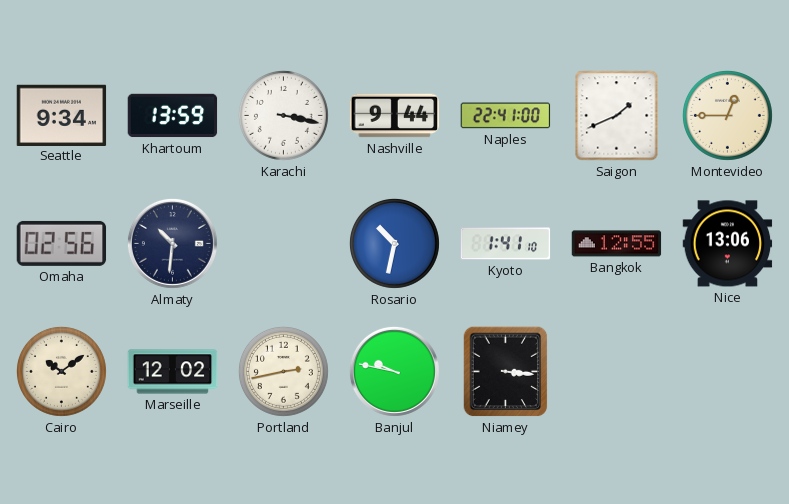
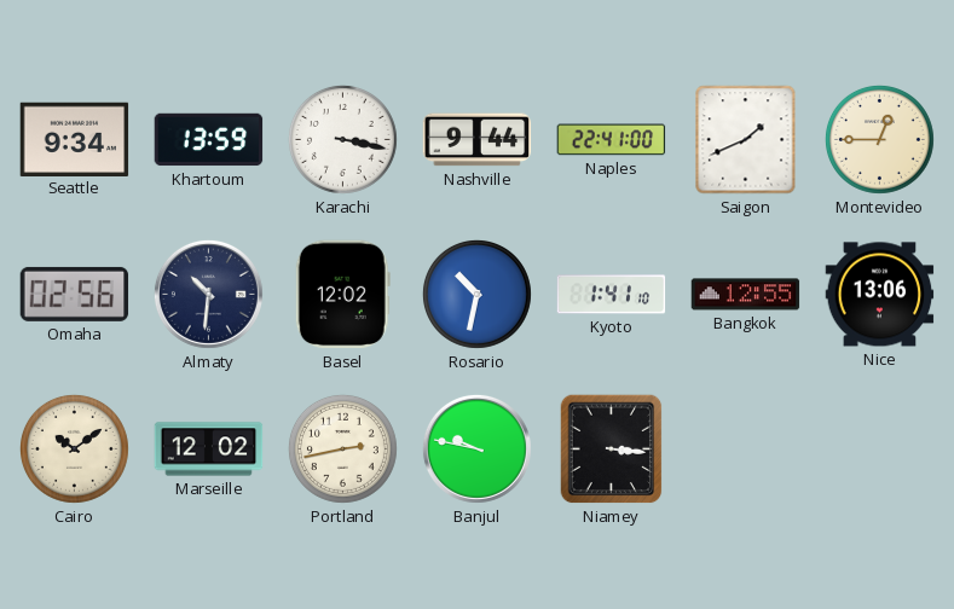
Basel: none -> 12:02
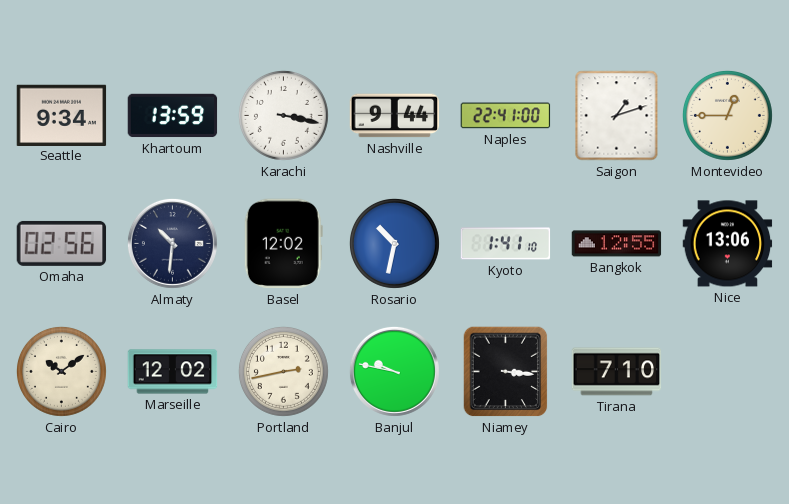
Saigon: 1:41 -> 1:12
Tirana: none -> 7:10
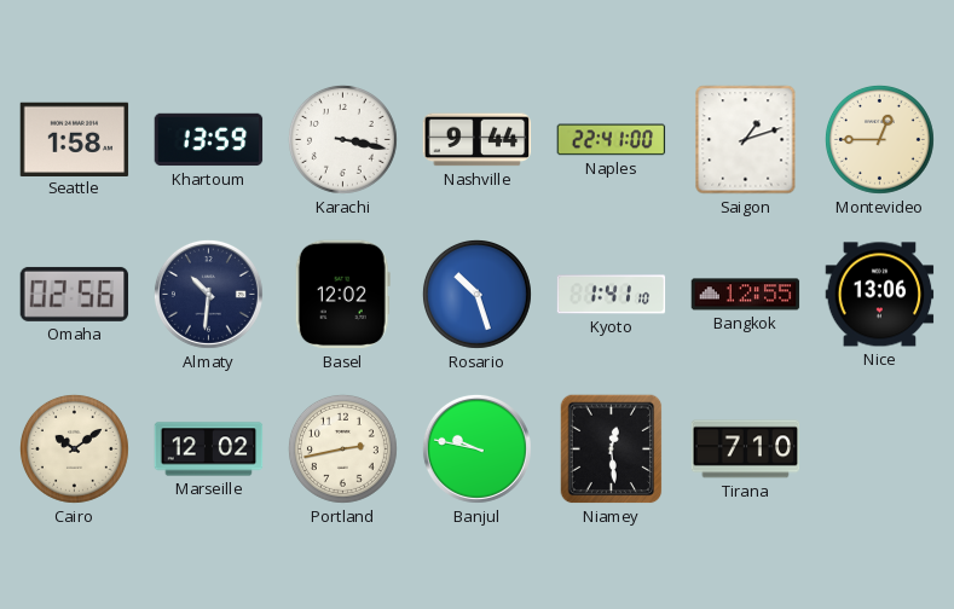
Seattle: 9:34 -> 1:58
Rosario: 10:32 -> 10:27
Niamey: 3:16 -> 12:29
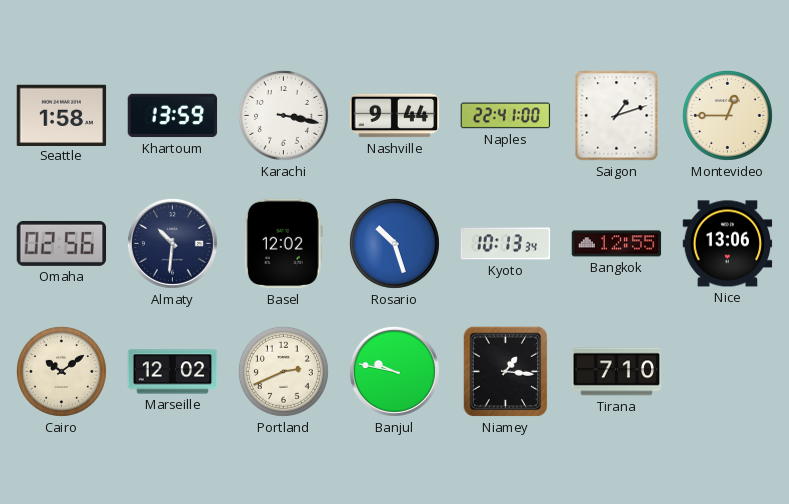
Kyoto: 1:41 -> 10:13
Portland: 2:43 -> 2:41
Niamey: 12:29 -> 1:16
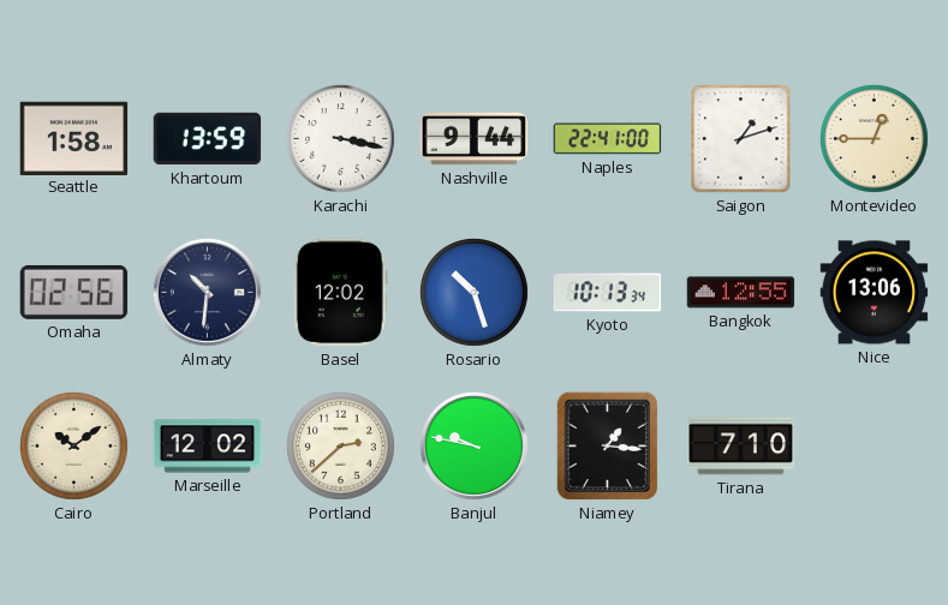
Portland: 2:41 -> 2:38
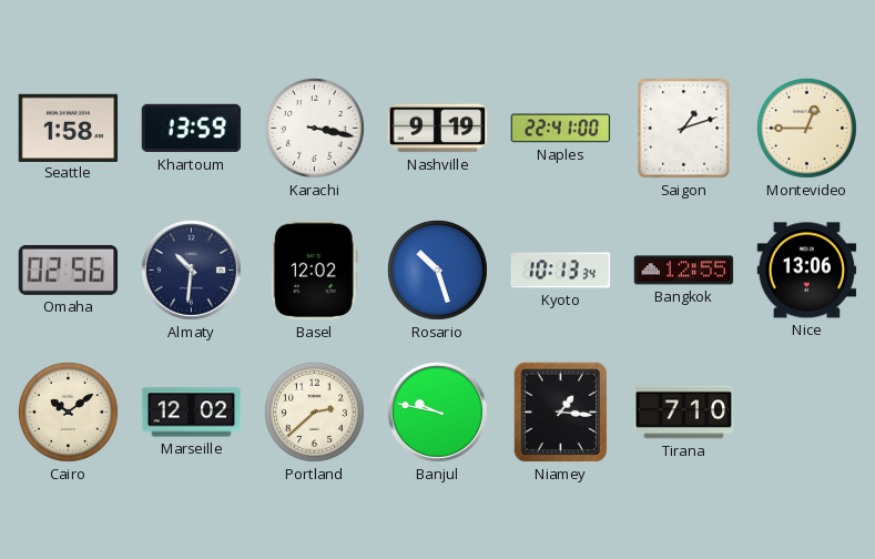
Nashville: 9:44 -> 9:19
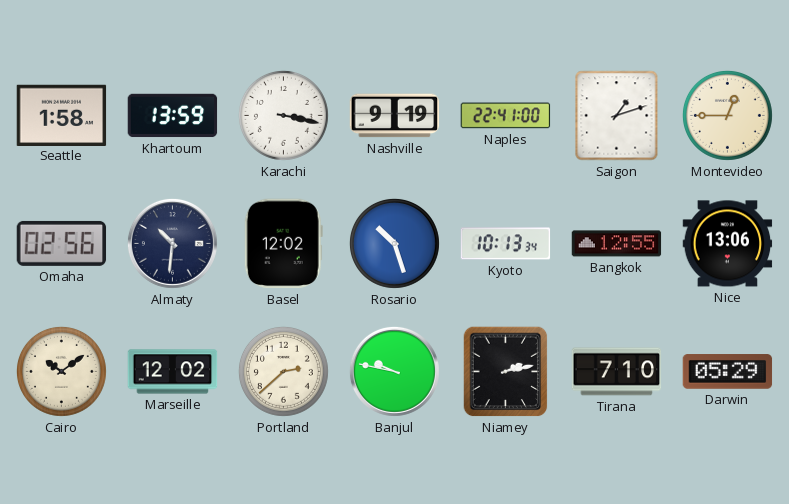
Niamey: 1:16 -> 2:13
Darwin: none -> 05:29
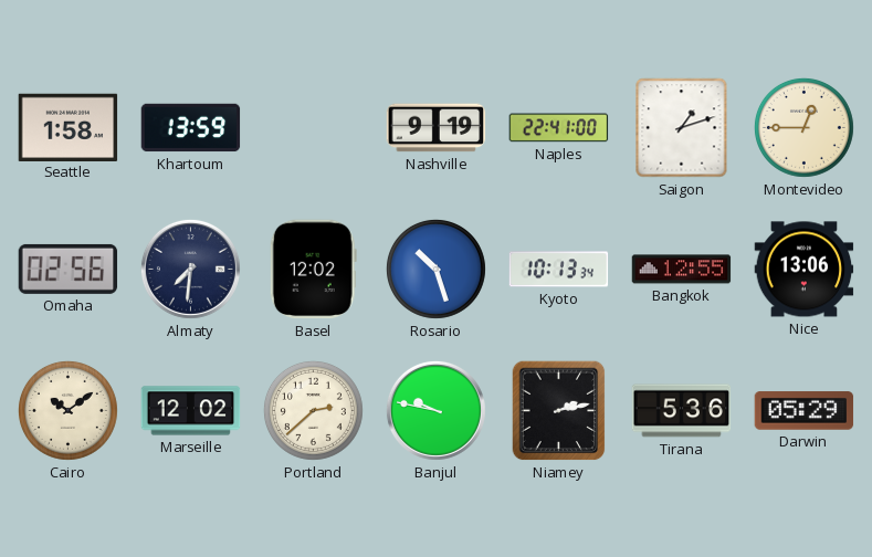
Karachi: 3:17 -> none
Almaty: 10:31 -> 7:31
Tirana: 7:10 -> 5:36
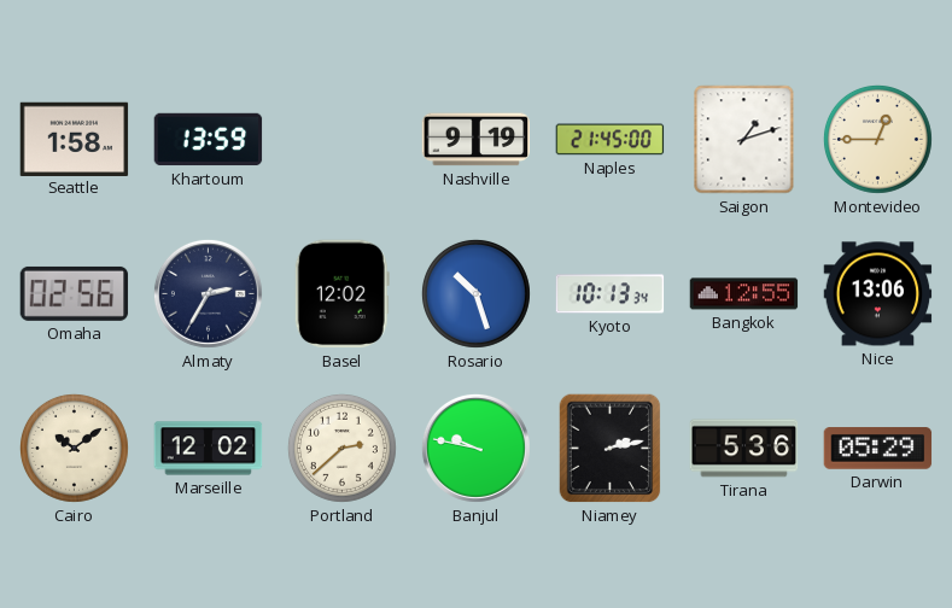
Naples: 22:41 -> 21:45
Almaty: 7:31 -> 2:35
